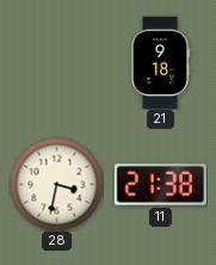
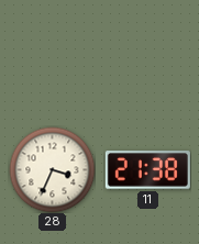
21: 9:18 -> none
28: 3:32 -> 3:34
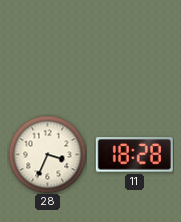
11: 21:38 -> 18:28
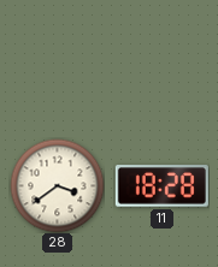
28: 3:34 -> 3:39
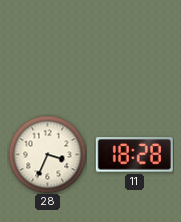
28: 3:39 -> 3:34
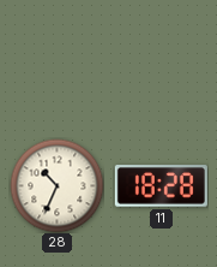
28: 3:34 -> 10:34
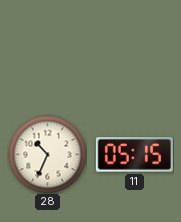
11: 18:28 -> 05:15
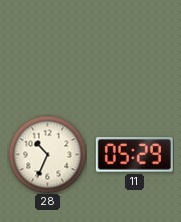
11: 05:15 -> 05:29
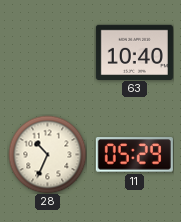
63: none -> 10:40
